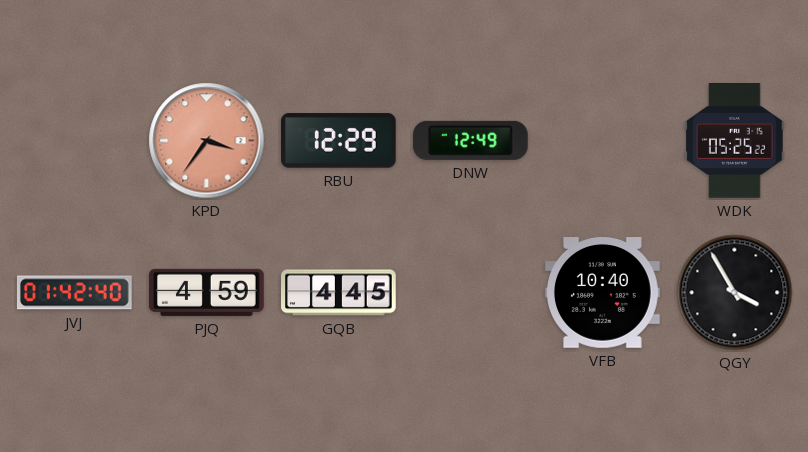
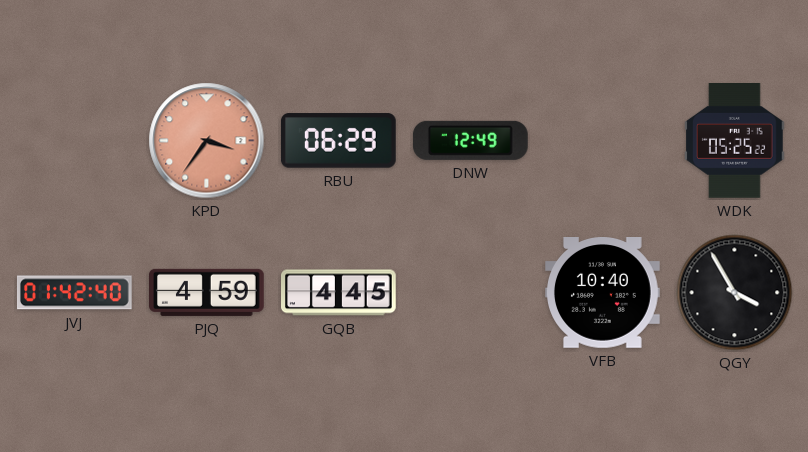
RBU: 12:29 -> 06:29
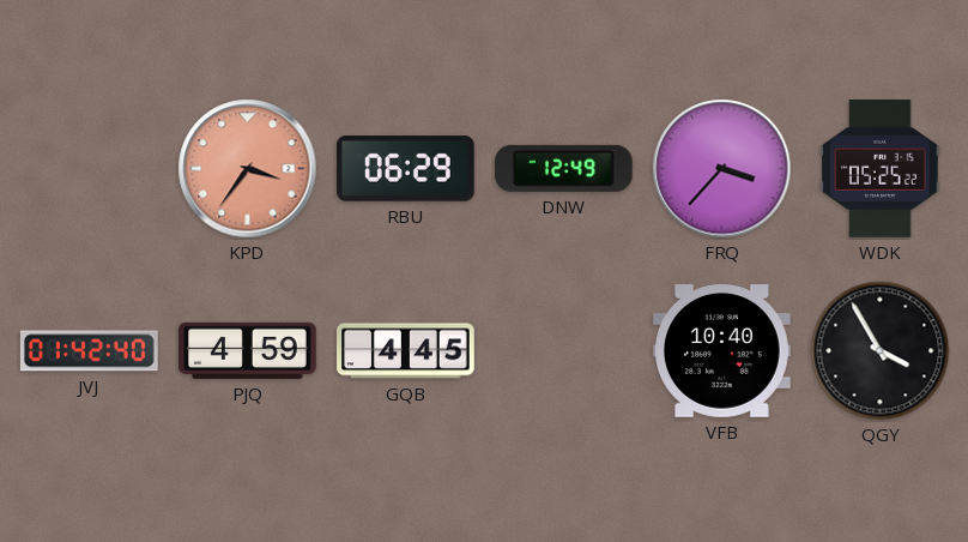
FRQ: none -> 3:37
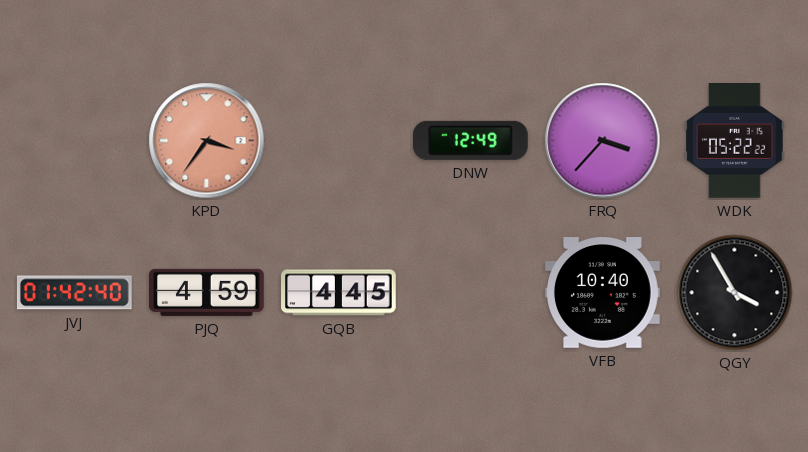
RBU: 06:29 -> none
WDK: 05:25 -> 05:22
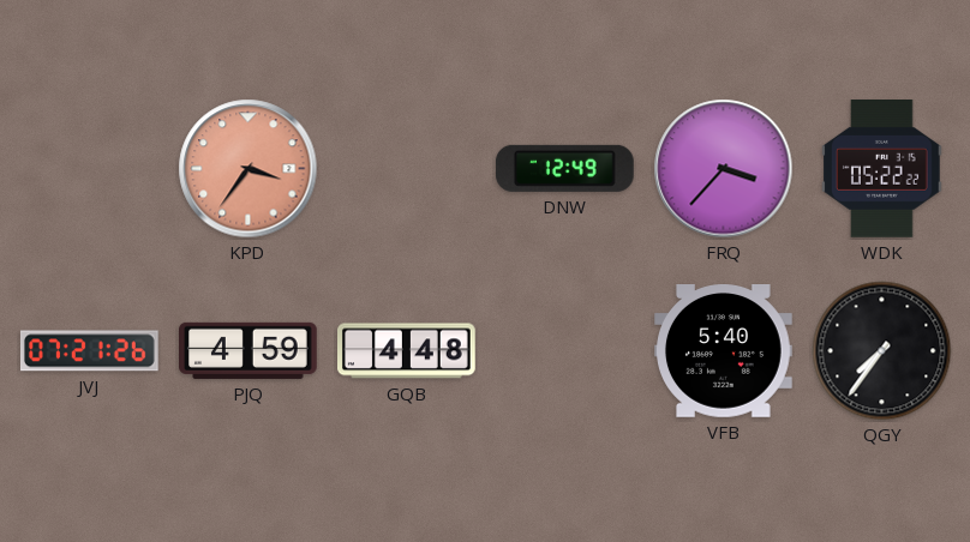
JVJ: 01:42 -> 07:21
GQB: 4:45 -> 4:48
VFB: 10:40 -> 5:40
QGY: 3:55 -> 7:36
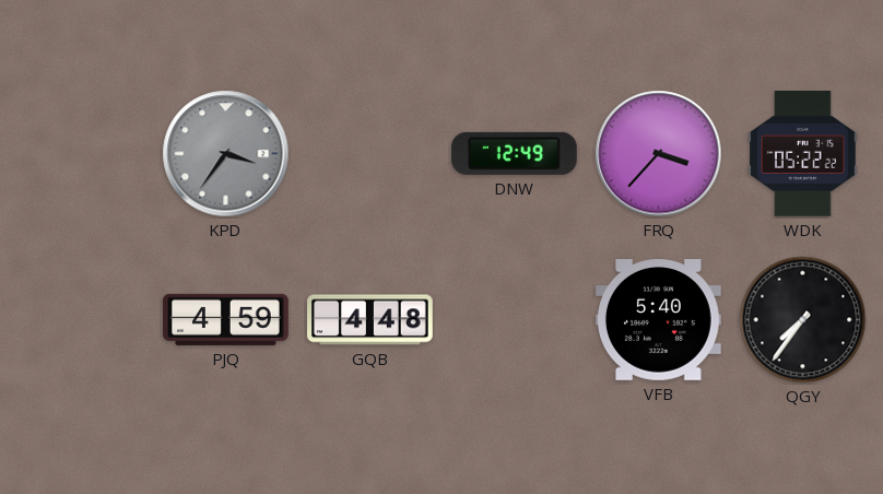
KPD dial: salmon -> grey
JVJ: 07:21 -> none
